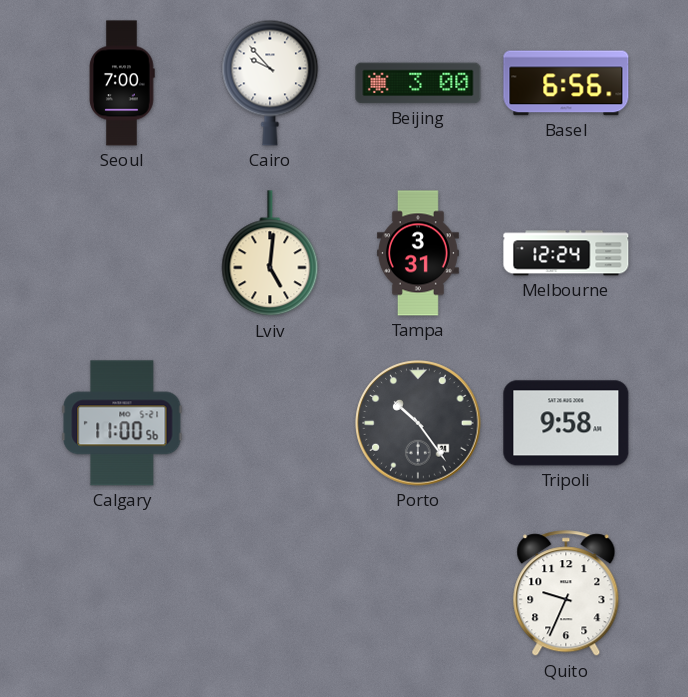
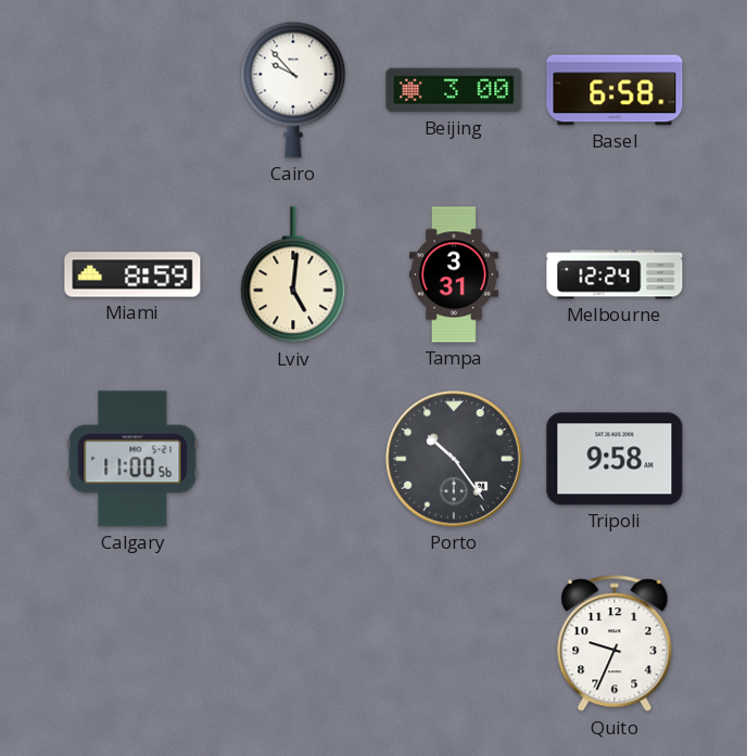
Seoul: 7:00 -> none
Basel: 6:56 -> 6:58
Miami: none -> 8:59
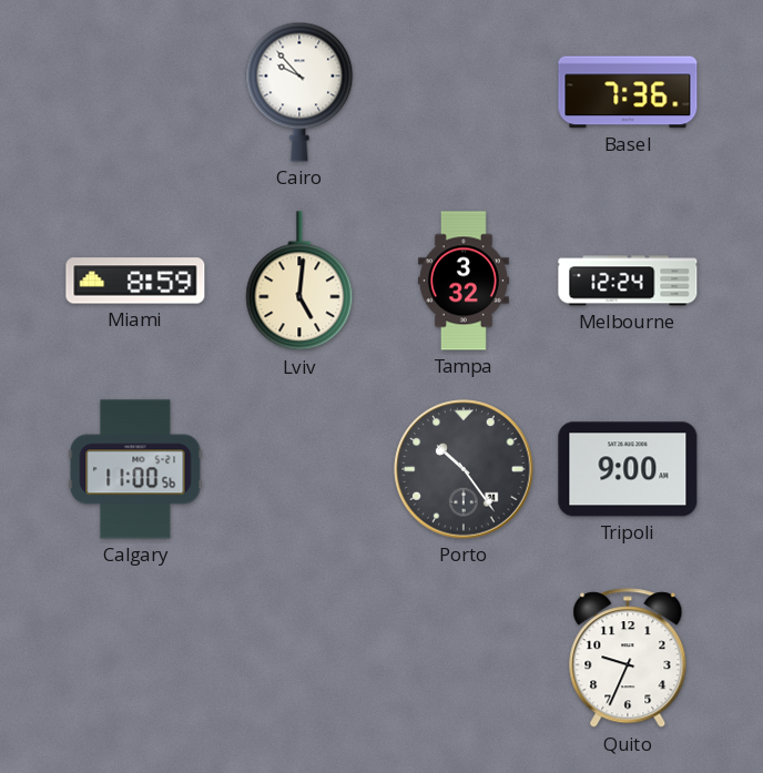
Beijing: 3:00 -> none
Basel: 6:58 -> 7:36
Tampa: 3:31 -> 3:32
Tripoli: 9:58 -> 9:00
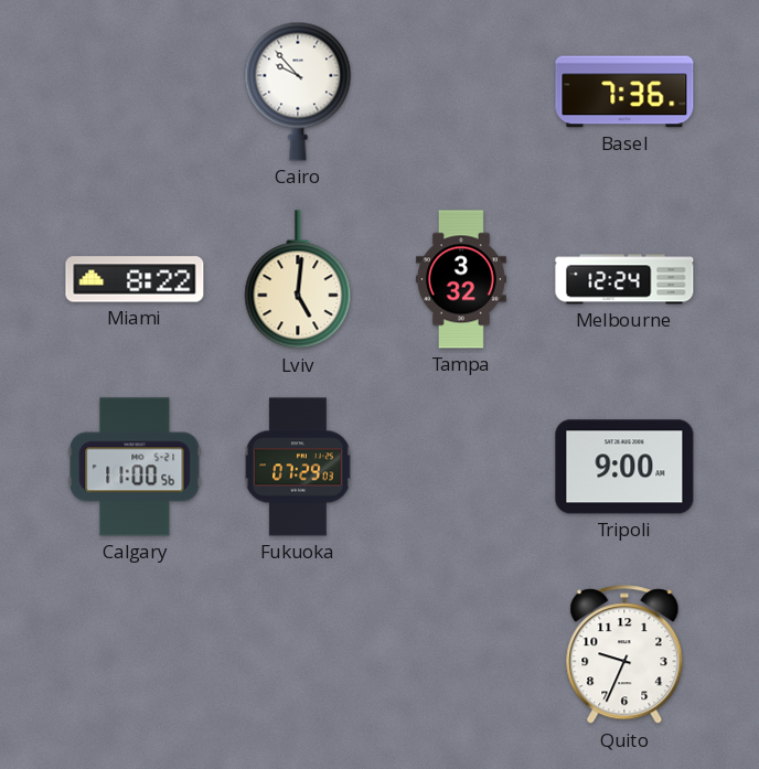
Miami: 8:59 -> 8:22
Fukuoka: none -> 07:29
Porto: 10:24 -> none
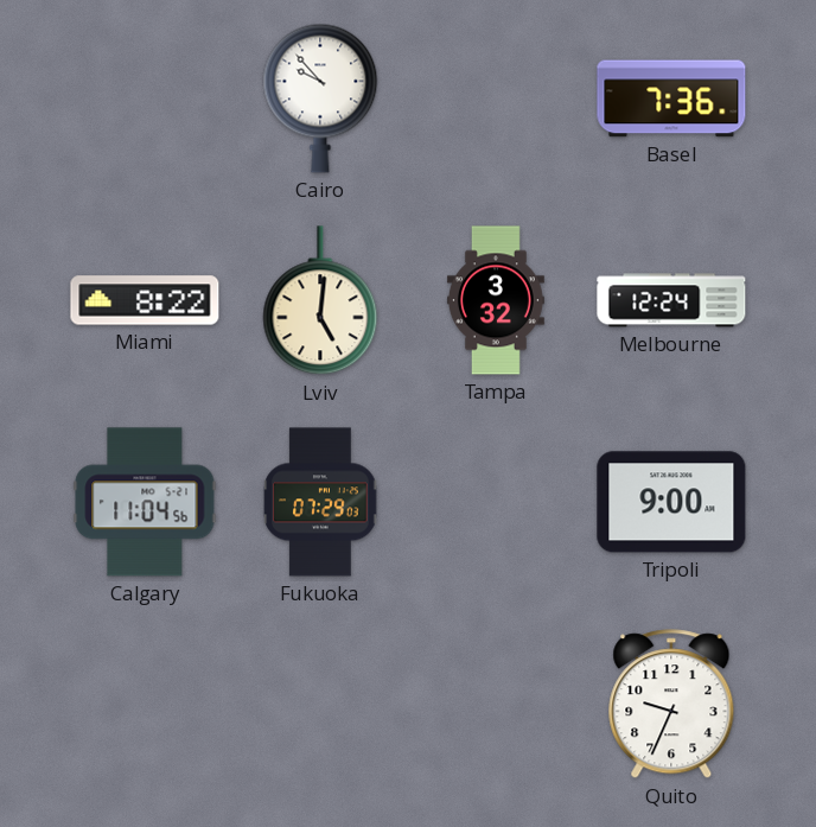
Calgary: 11:00 -> 11:04
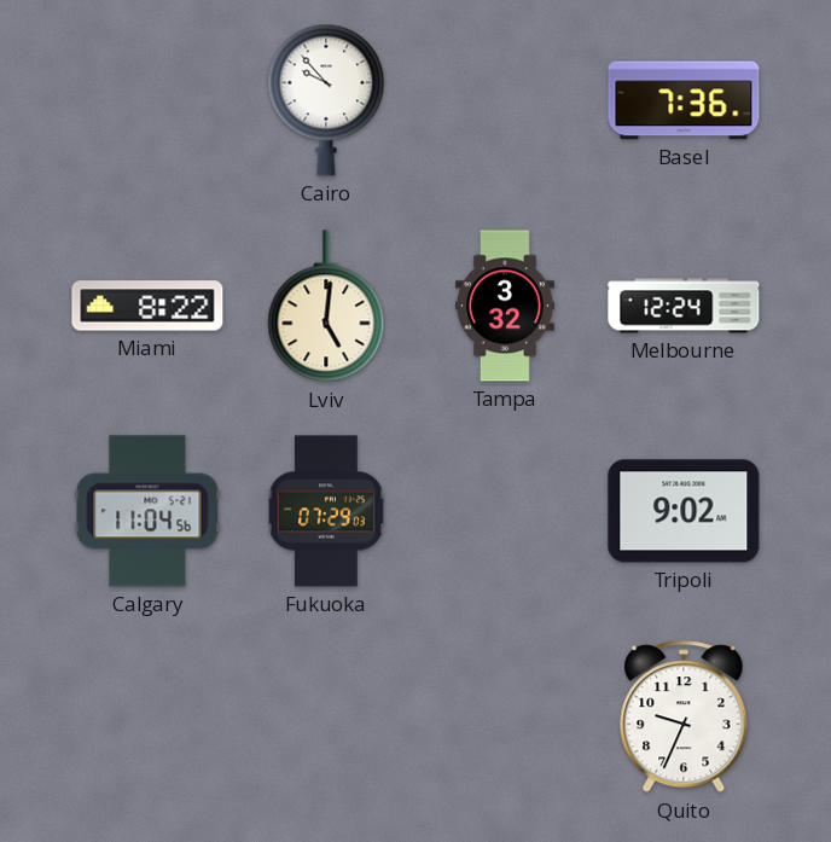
Tripoli: 9:00 -> 9:02
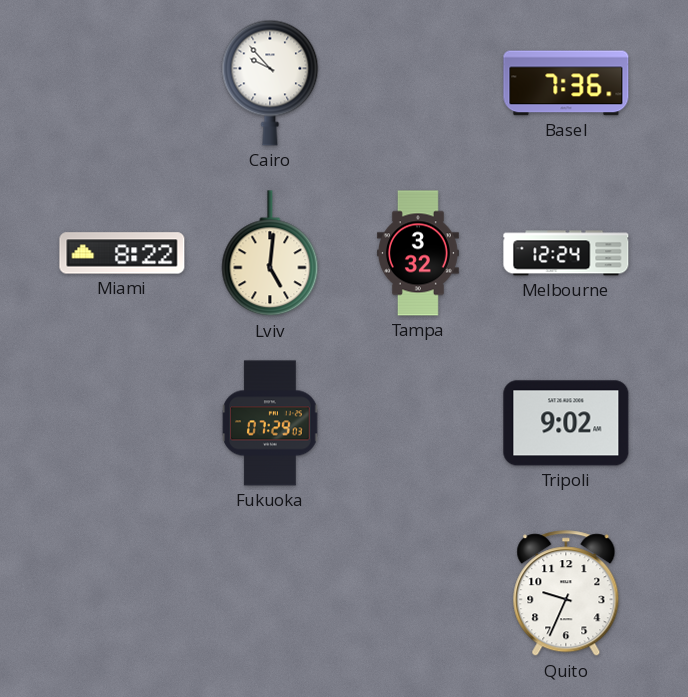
Calgary: 11:04 -> none
